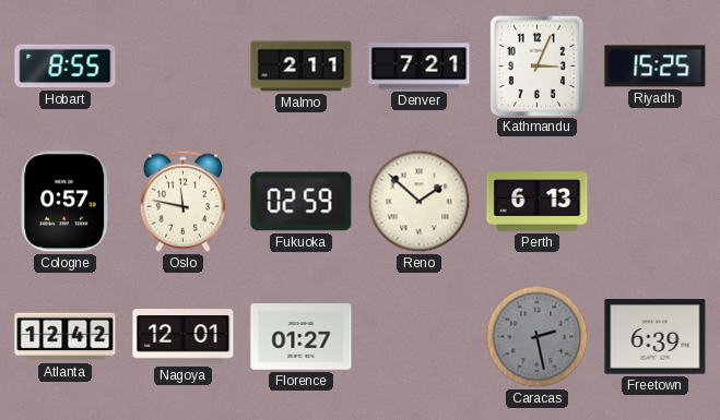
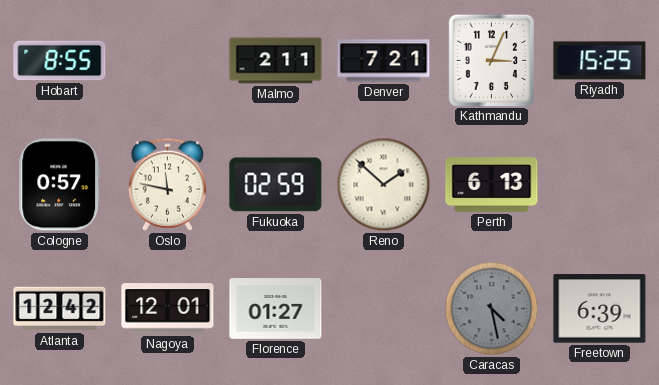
Caracas: 2:28 -> 4:28
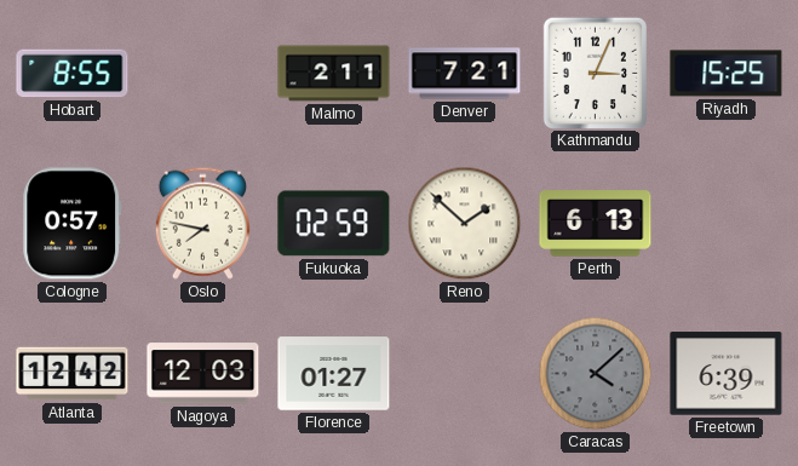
Oslo: 11:47 -> 7:47
Nagoya: 12:01 -> 12:03
Caracas: 4:28 -> 4:08
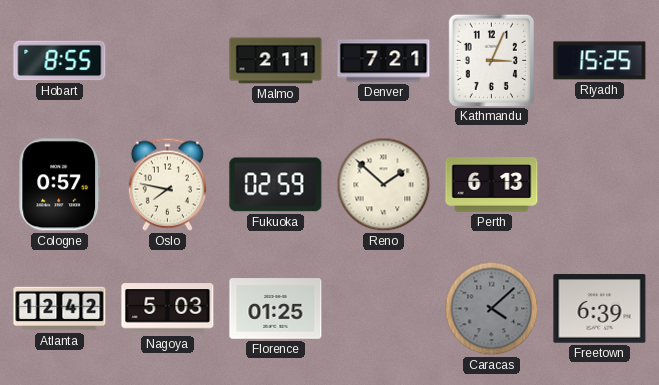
Nagoya: 12:03 -> 5:03
Florence: 01:27 -> 01:25
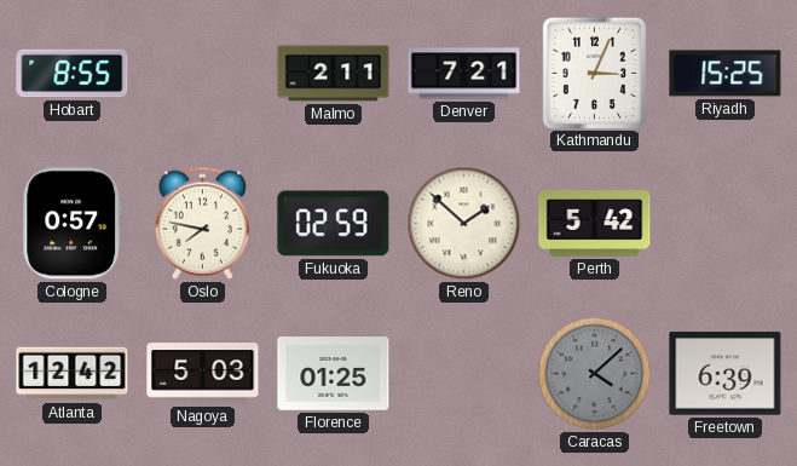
Perth: 6:13 -> 5:42
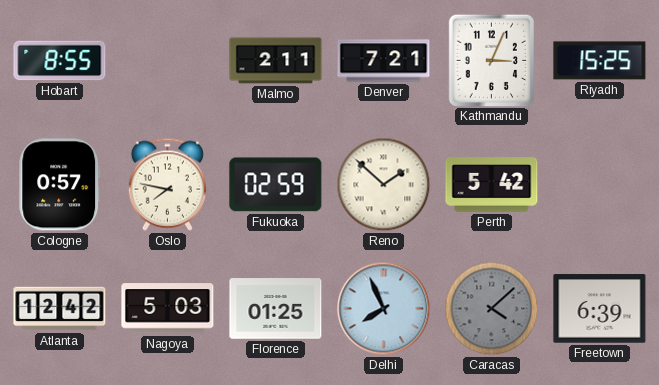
Delhi: none -> 7:56
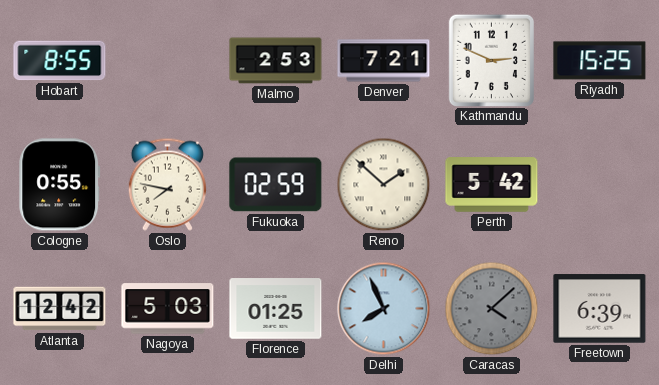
Malmo: 2:11 -> 2:53
Kathmandu: 3:04 -> 2:49
Cologne: 0:57 -> 0:55
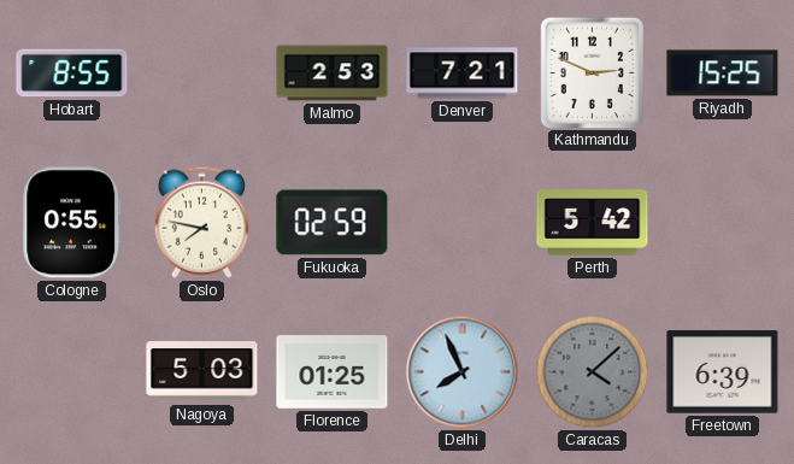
Reno: 1:52 -> none
Atlanta: 12:42 -> none
